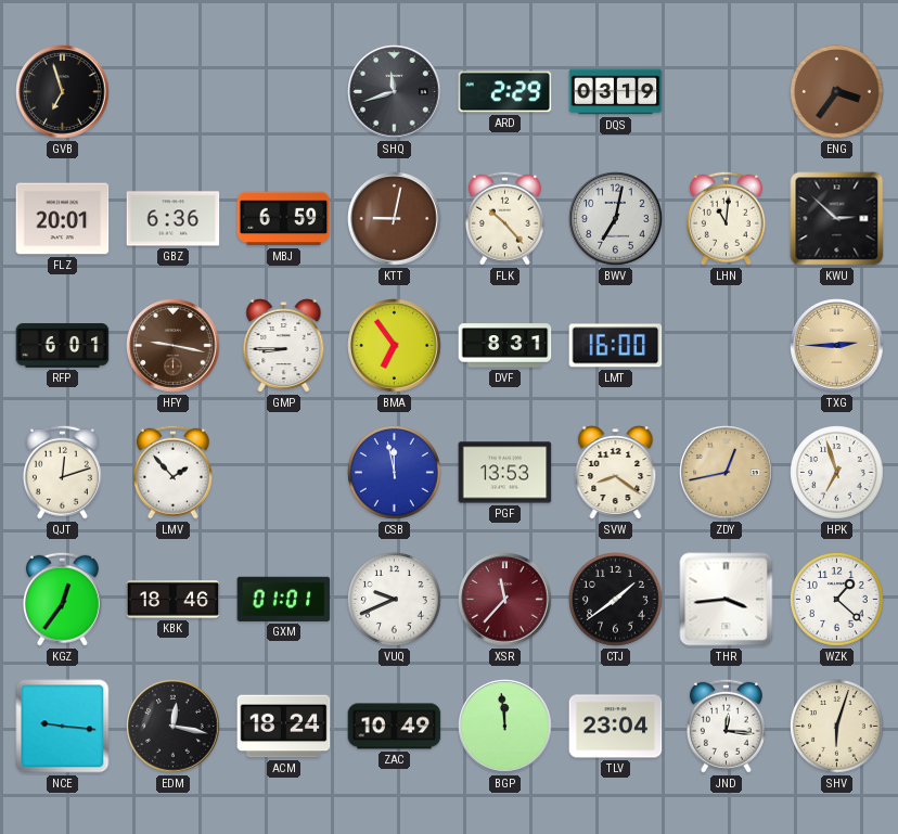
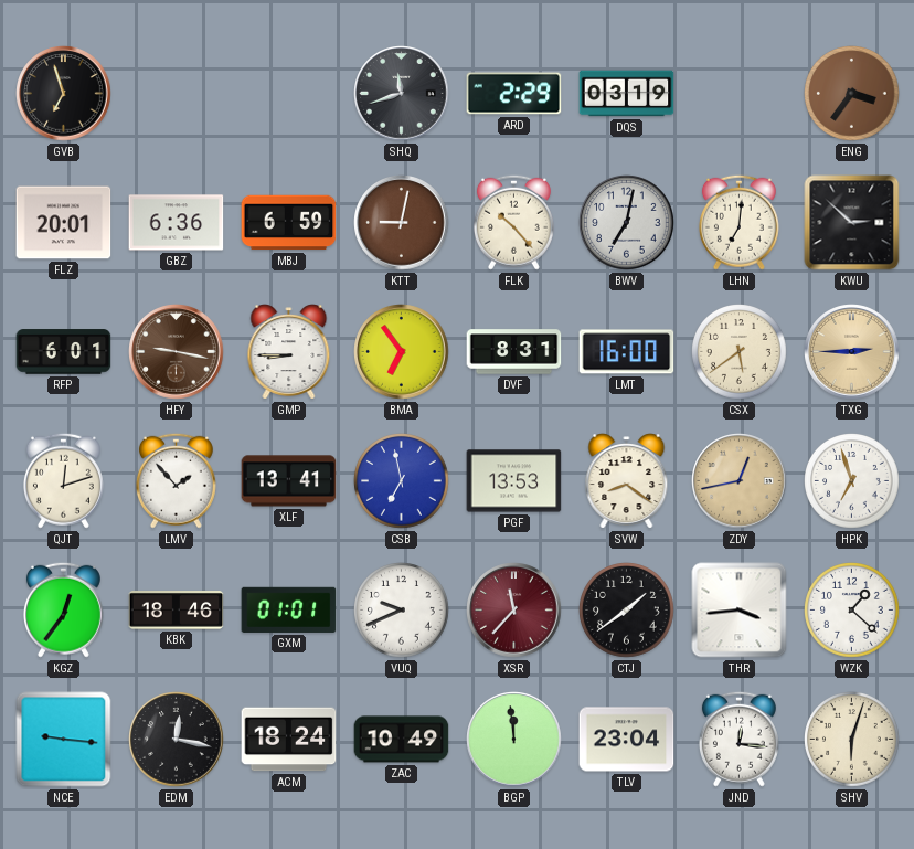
LHN: 11:01 -> 7:01
CSX: none -> 5:39
XLF: none -> 13:41
CSB: 11:58 -> 6:58
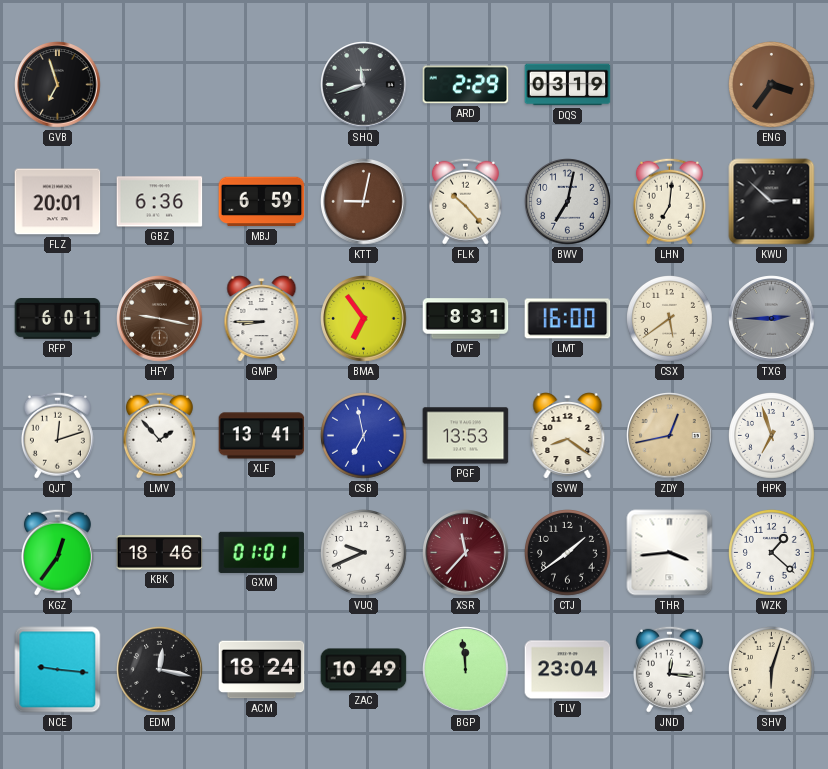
TXG dial: champagne -> grey
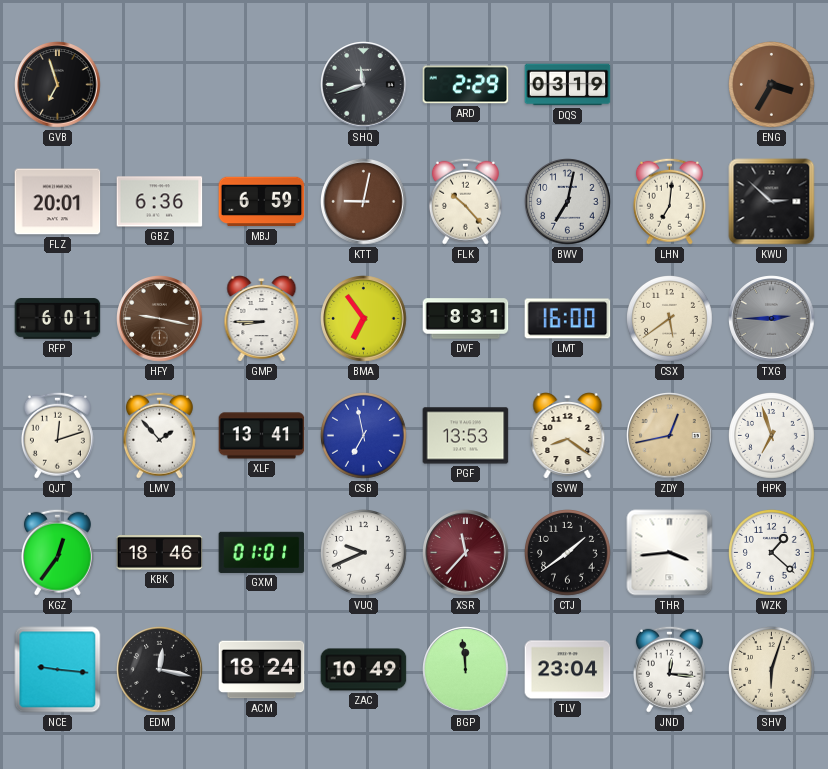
ENG: 3:36 -> 3:35
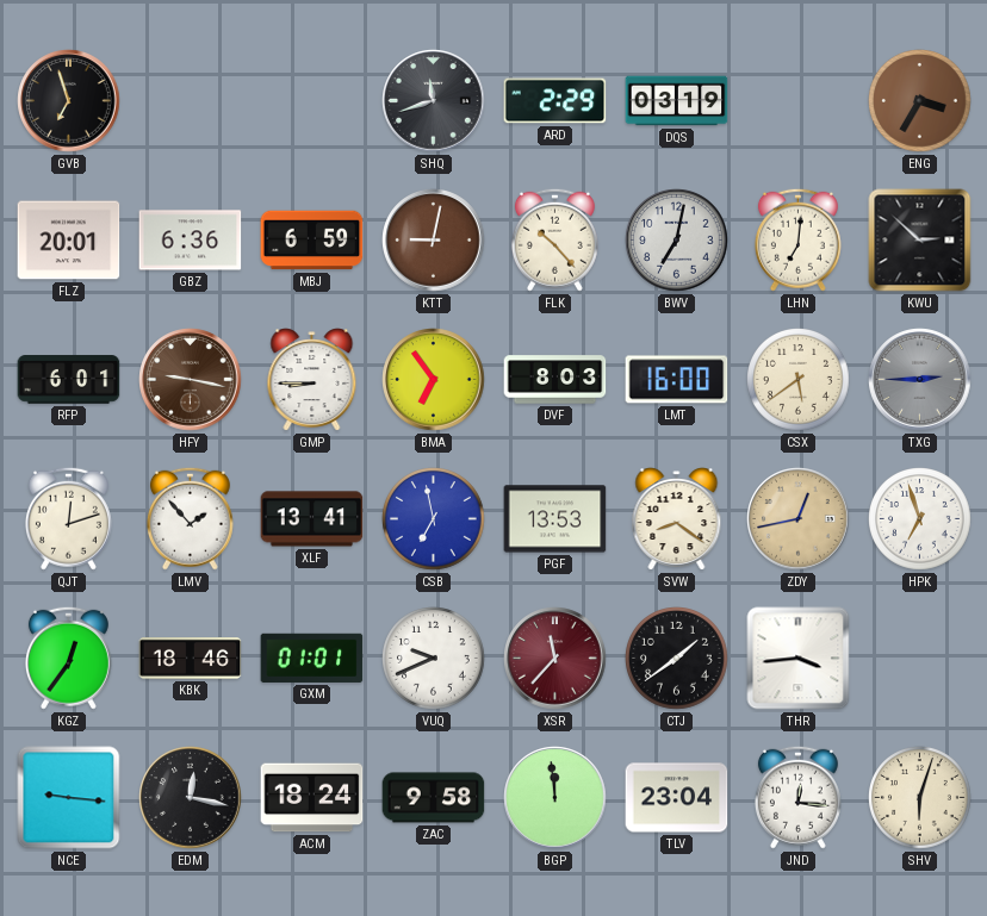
DVF: 8:31 -> 8:03
WZK: 1:22 -> none
ZAC: 10:49 -> 9:58
